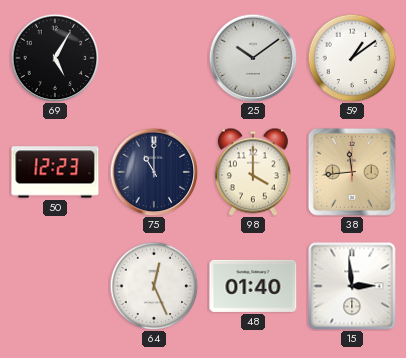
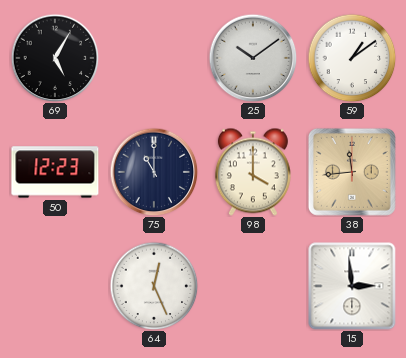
48: 01:40 -> none
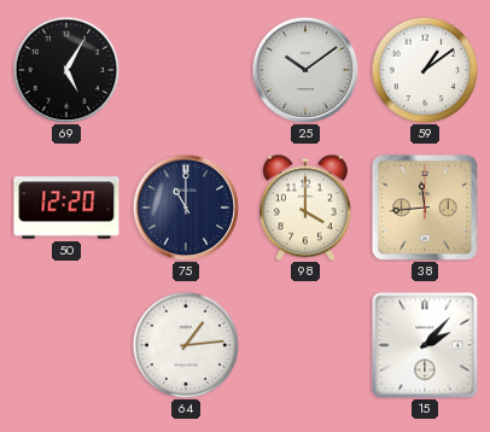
50: 12:23 -> 12:20
64: 12:26 -> 1:14
15: 2:59 -> 2:07
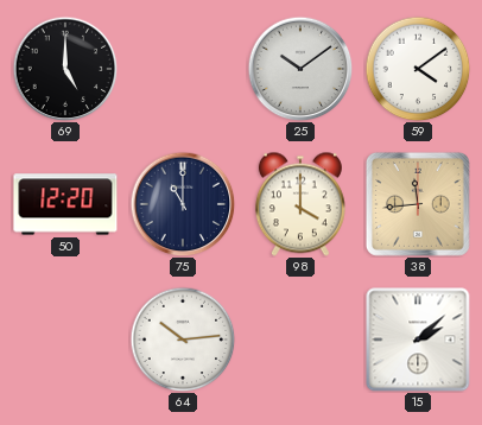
69: 5:05 -> 5:00
59: 1:09 -> 4:09
64: 1:14 -> 10:14
15: 2:07 -> 2:08
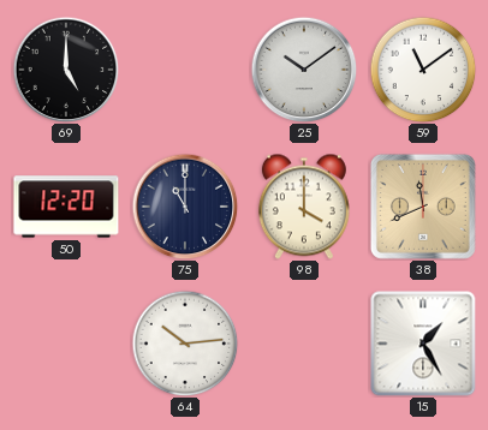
59: 4:09 -> 11:09
38: 11:44 -> 11:41
15: 2:08 -> 1:25
